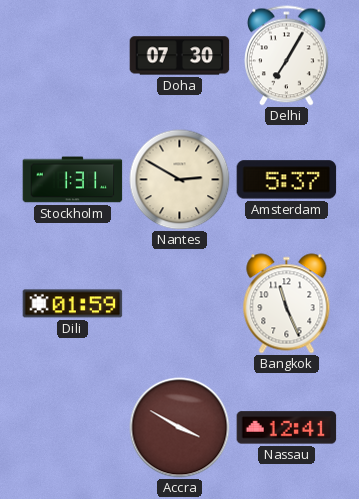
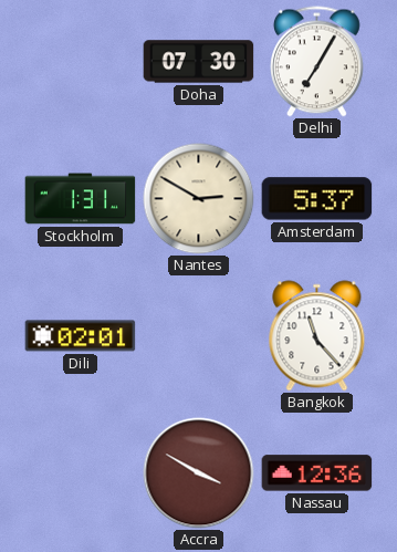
Dili: 01:59 -> 02:01
Bangkok: 11:26 -> 11:23
Nassau: 12:41 -> 12:36
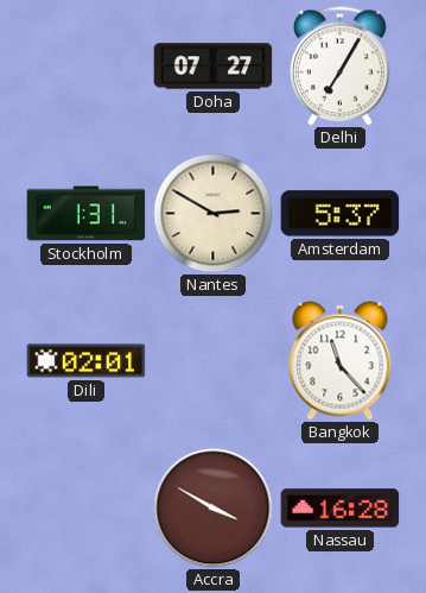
Doha: 07:30 -> 07:27
Nassau: 12:36 -> 16:28
